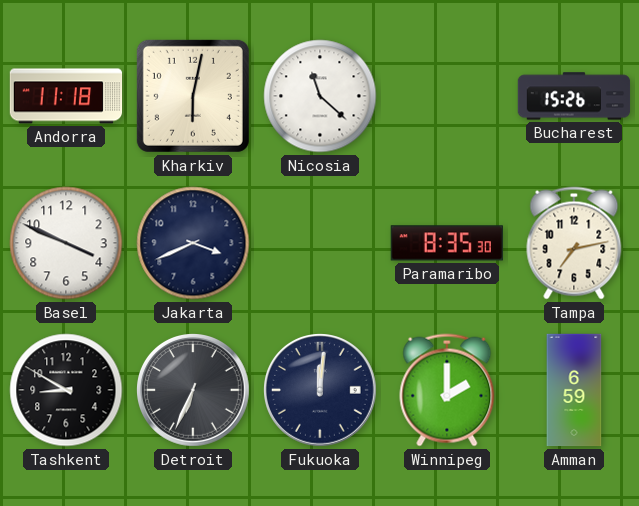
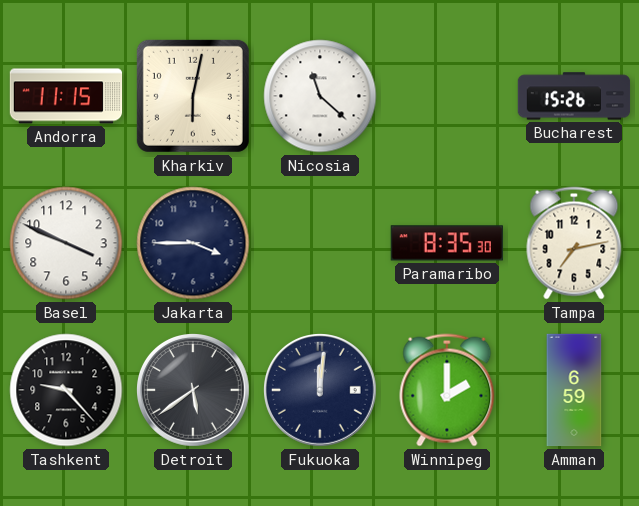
Andorra: 11:18 -> 11:15
Jakarta: 3:41 -> 3:45
Tashkent: 8:50 -> 9:23
Detroit: 6:34 -> 5:39
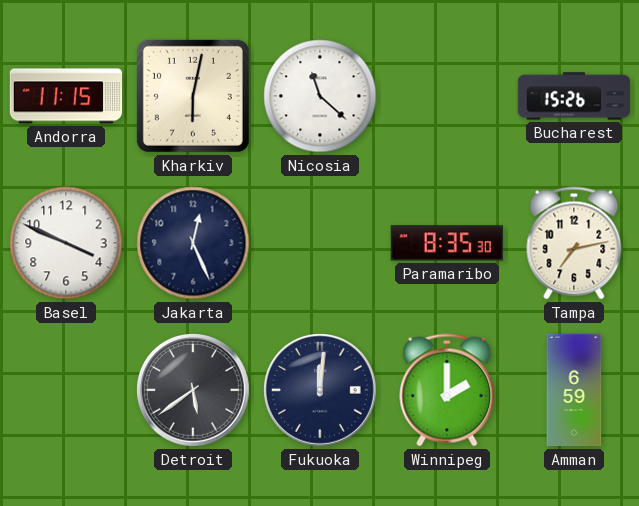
Jakarta: 3:45 -> 12:26
Tashkent: 9:23 -> none
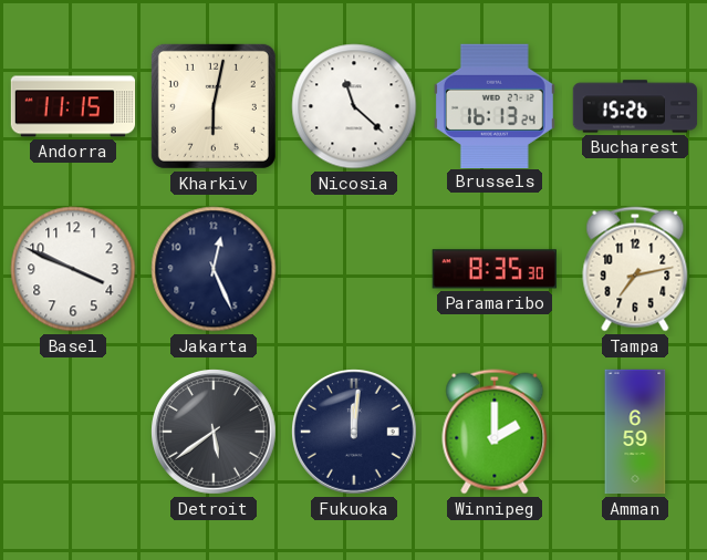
Brussels: none -> 16:13
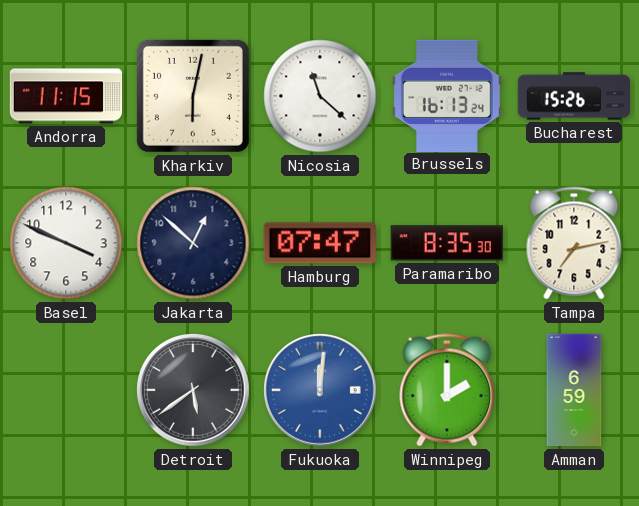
Jakarta: 12:26 -> 12:52
Hamburg: none -> 07:47
Fukuoka dial: navy -> blue
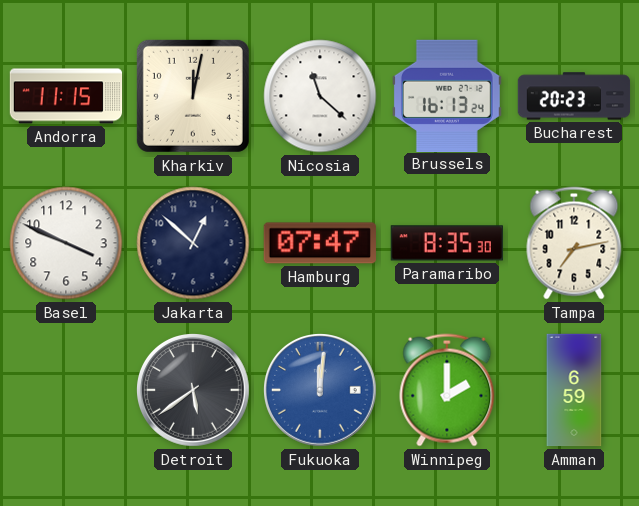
Kharkiv: 6:02 -> 12:02
Bucharest: 15:26 -> 20:23
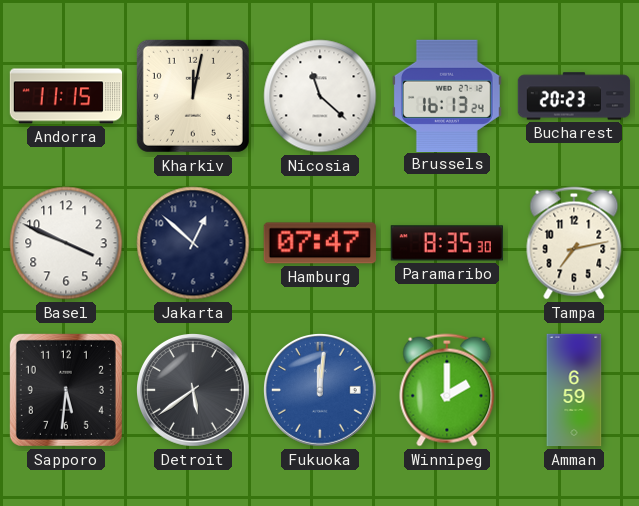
Sapporo: none -> 5:31
